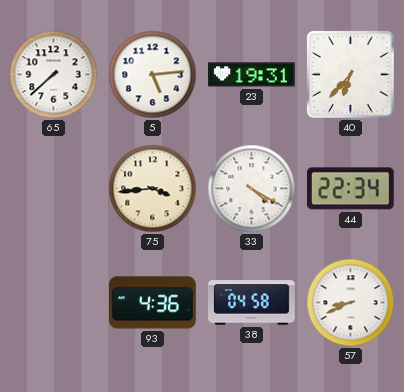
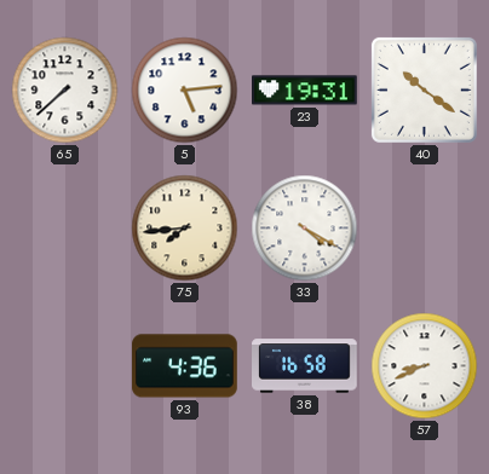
40: 6:37 -> 10:21
75: 3:44 -> 7:44
44: 22:34 -> none
38: 04:58 -> 16:58
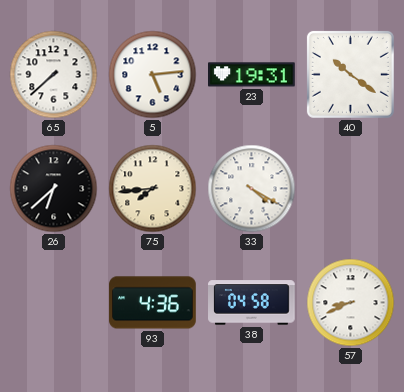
26: none -> 6:38
38: 16:58 -> 04:58
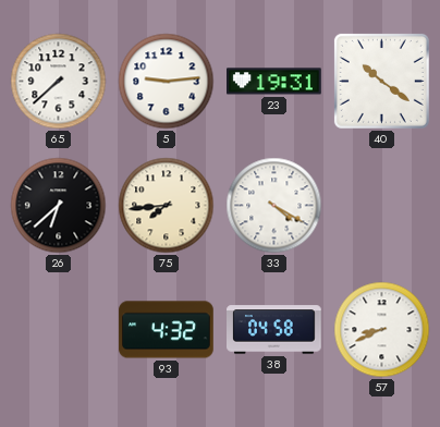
5: 5:14 -> 9:14
93: 4:36 -> 4:32
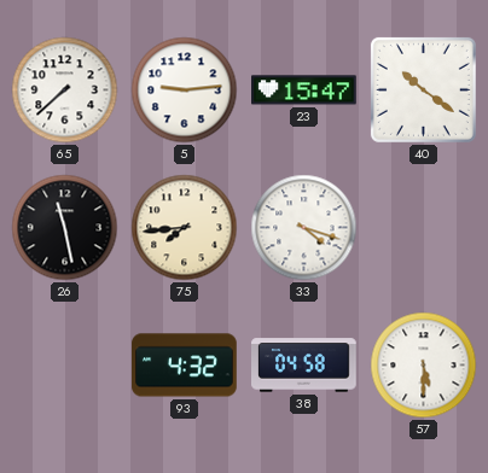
23: 19:31 -> 15:47
26: 6:38 -> 11:28
33: 4:20 -> 4:18
57: 8:41 -> 5:30
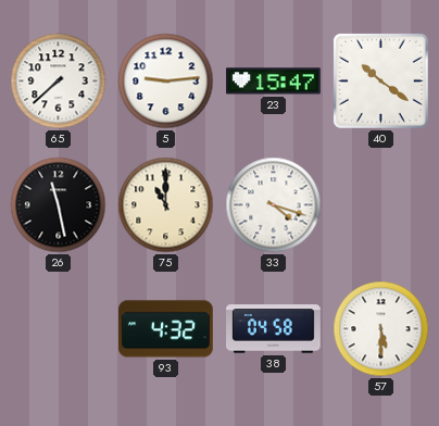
75: 7:44 -> 11:00
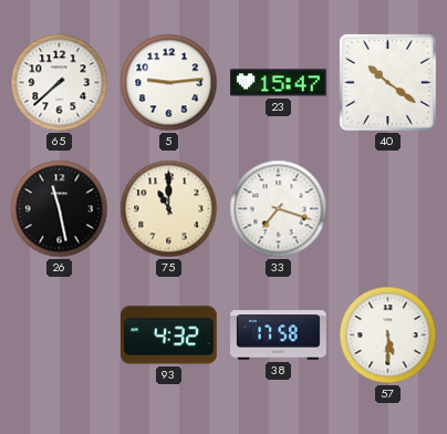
33: 4:18 -> 7:18
38: 04:58 -> 17:58
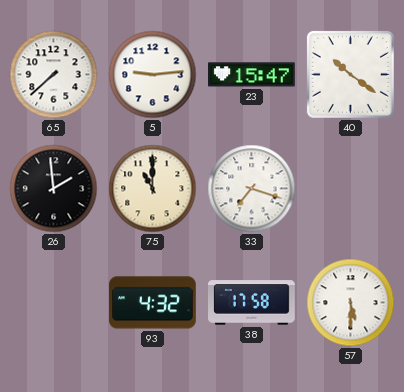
26: 11:28 -> 1:59
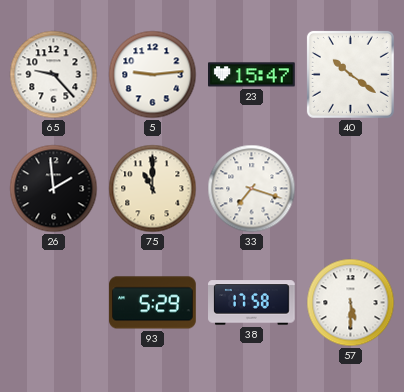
65: 7:38 -> 9:23
93: 4:32 -> 5:29
